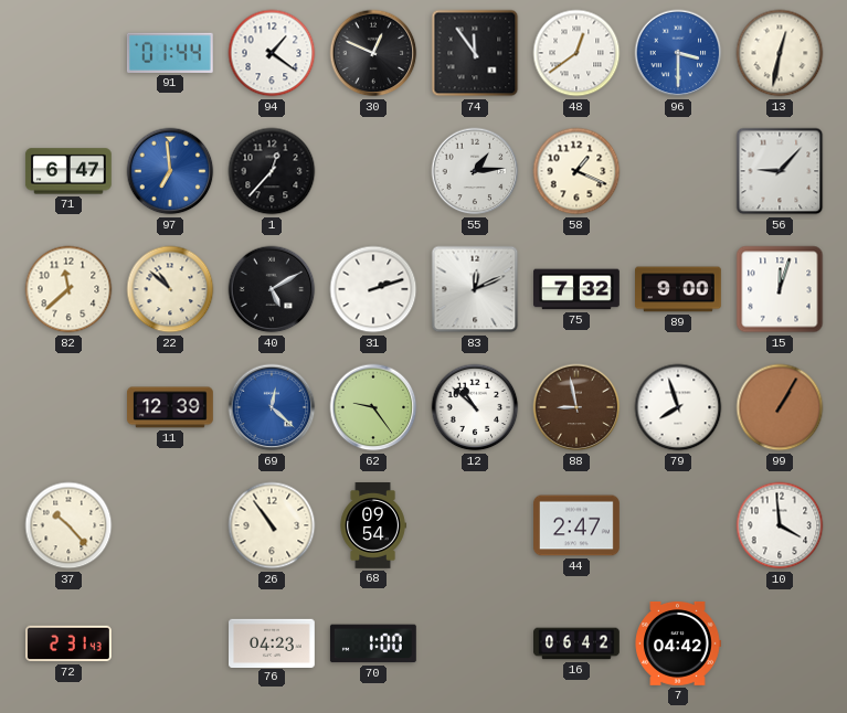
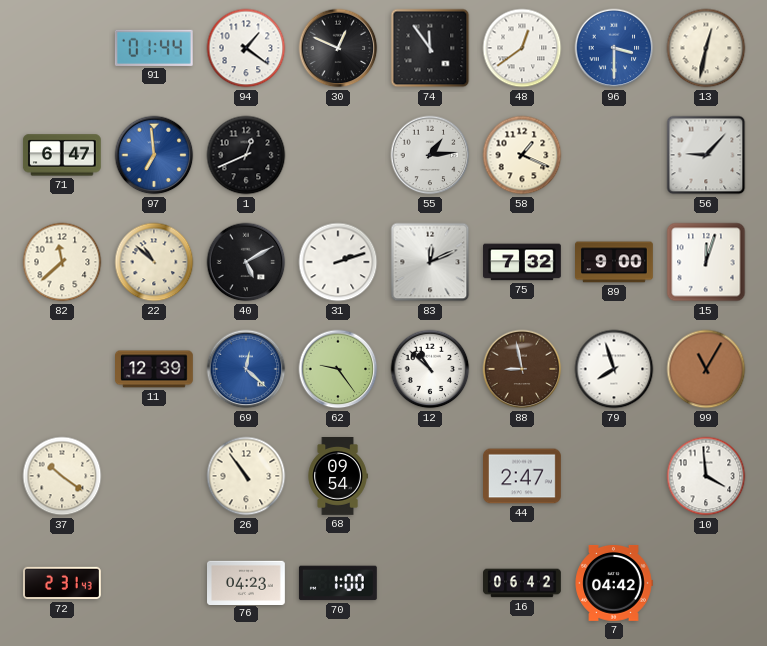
1: 12:37 -> 12:41
99: 1:05 -> 11:05
37: 10:23 -> 10:21
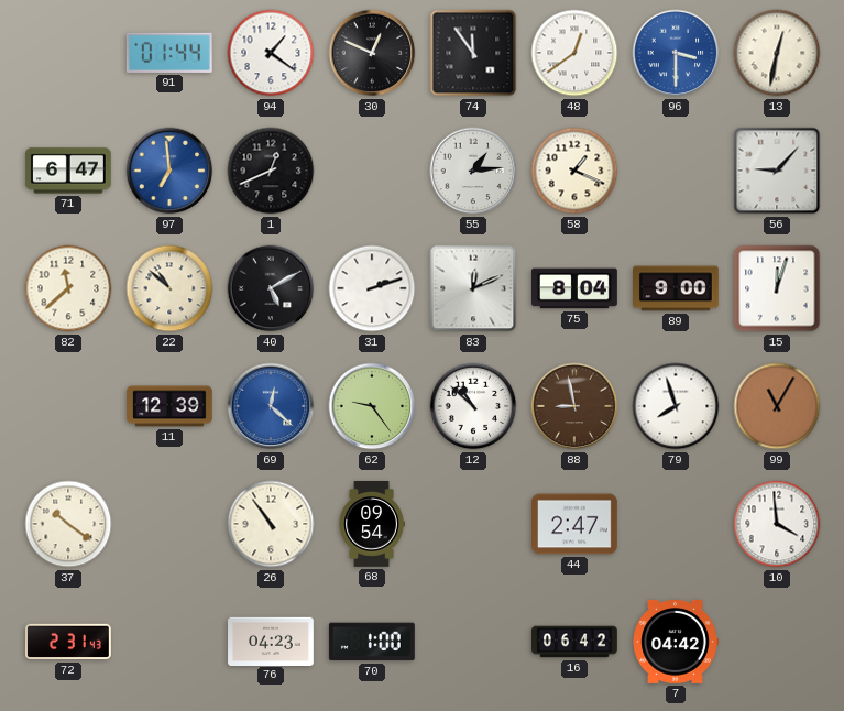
75: 7:32 -> 8:04
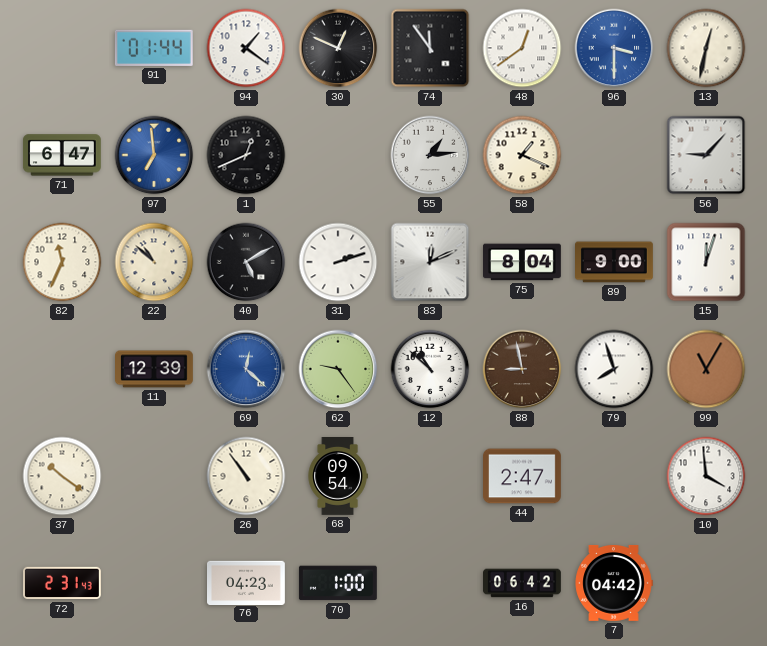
82: 11:38 -> 11:34
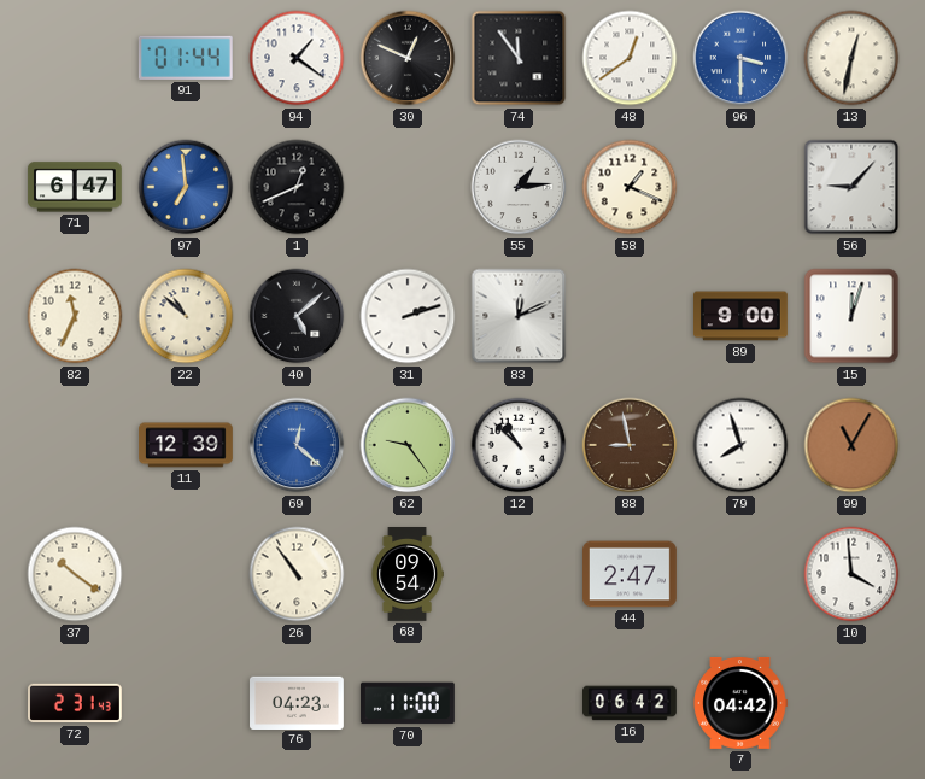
40: 5:10 -> 5:08
75: 8:04 -> none
70: 1:00 -> 11:00
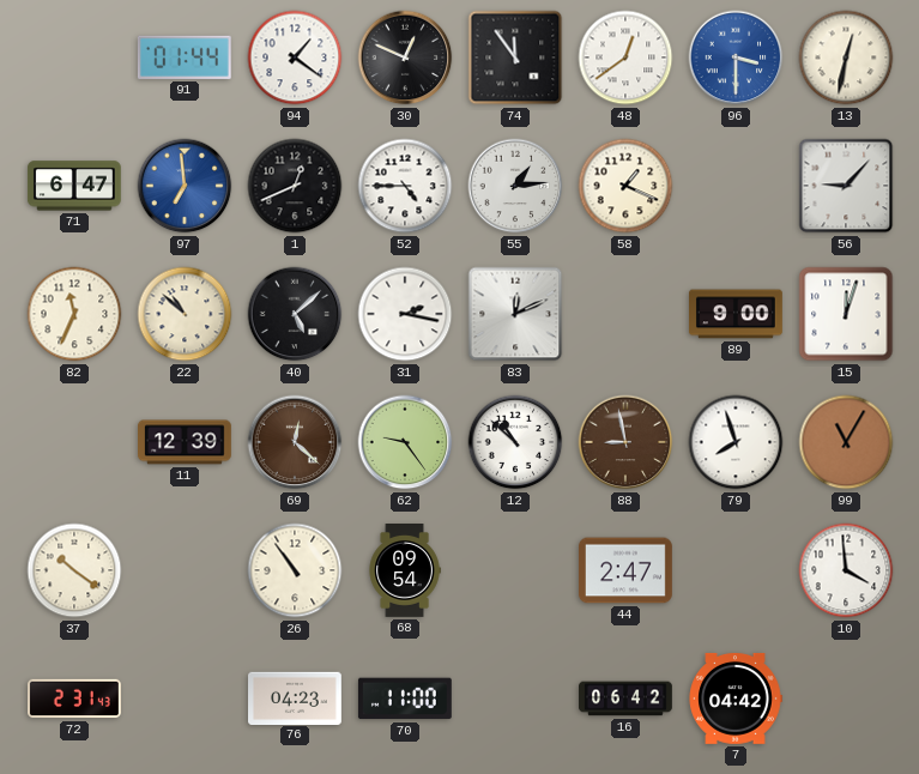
52: none -> 4:45
31: 2:12 -> 2:17
69 dial: blue -> brown
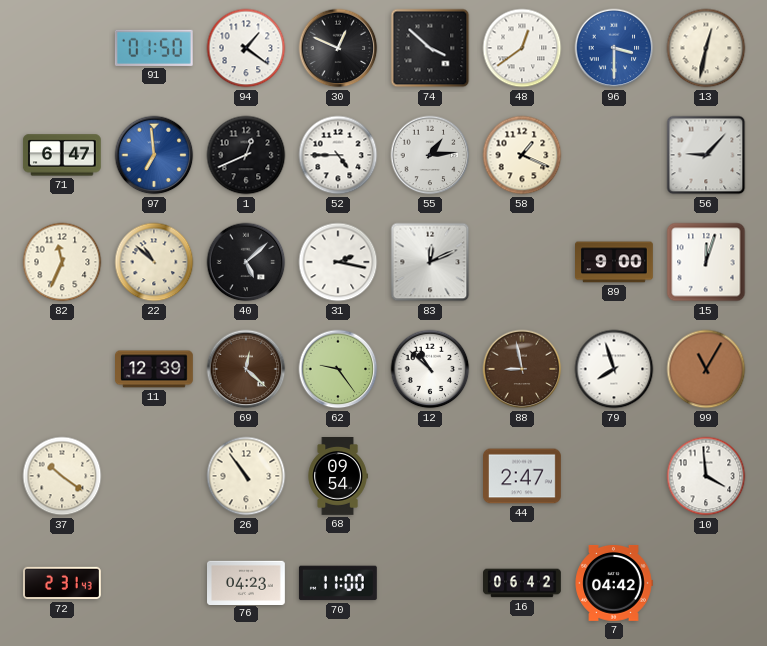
91: 01:44 -> 01:50
74: 11:54 -> 3:52
